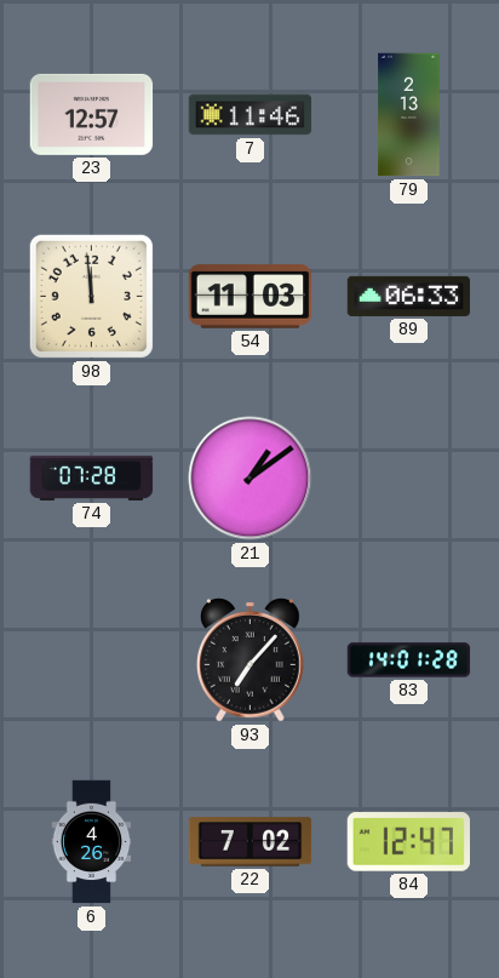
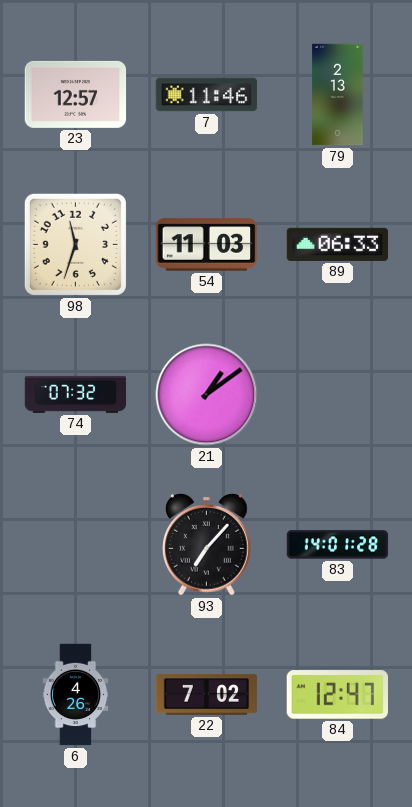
98: 11:59 -> 11:33
74: 07:28 -> 07:32
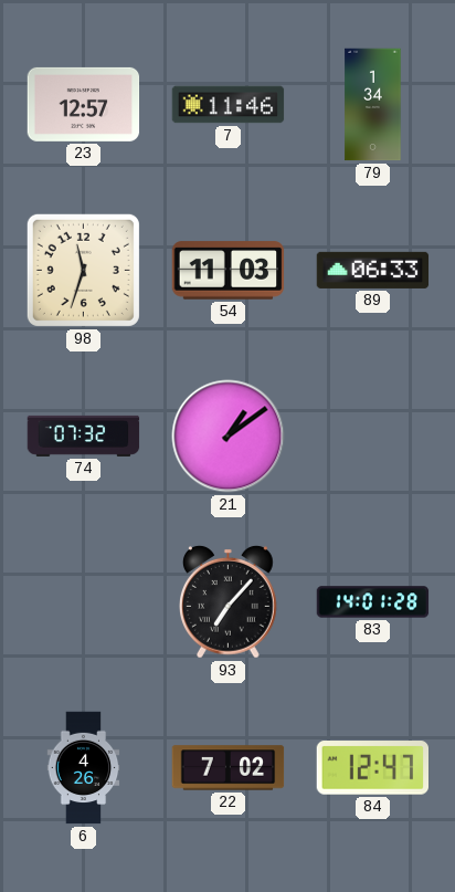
79: 2:13 -> 1:34
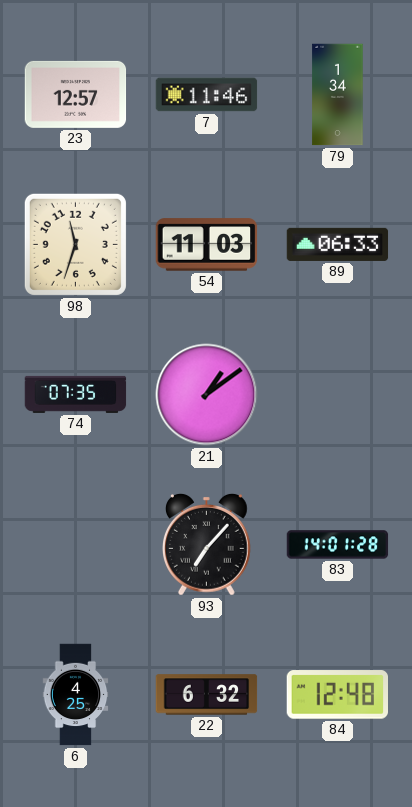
74: 07:32 -> 07:35
6: 4:26 -> 4:25
22: 7:02 -> 6:32
84: 12:47 -> 12:48
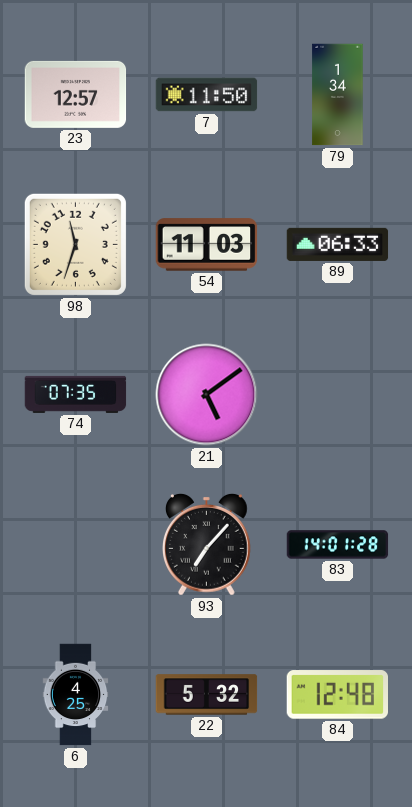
7: 11:46 -> 11:50
21: 1:09 -> 5:09
22: 6:32 -> 5:32
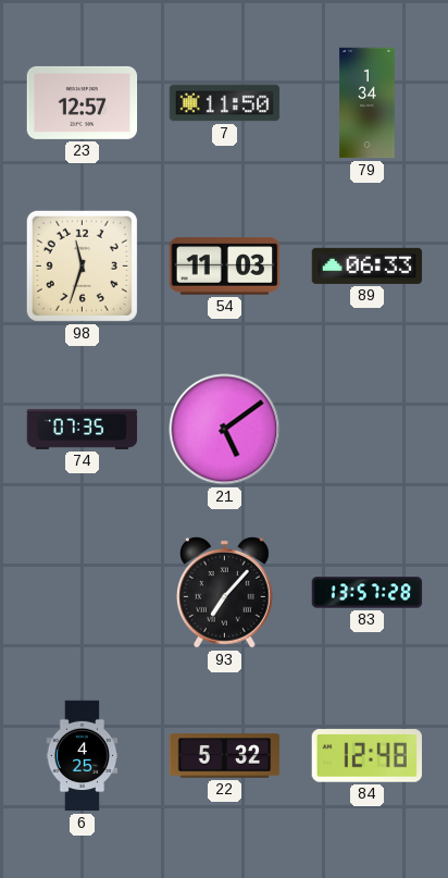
83: 14:01 -> 13:57
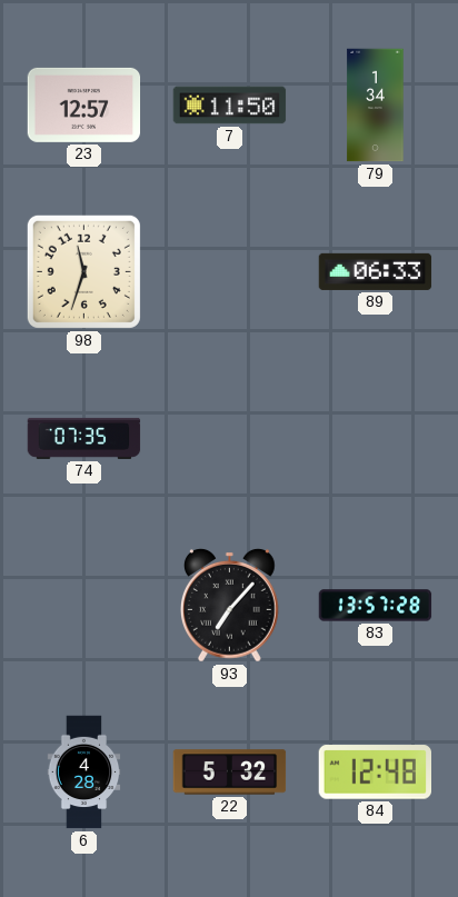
54: 11:03 -> none
21: 5:09 -> none
6: 4:25 -> 4:28
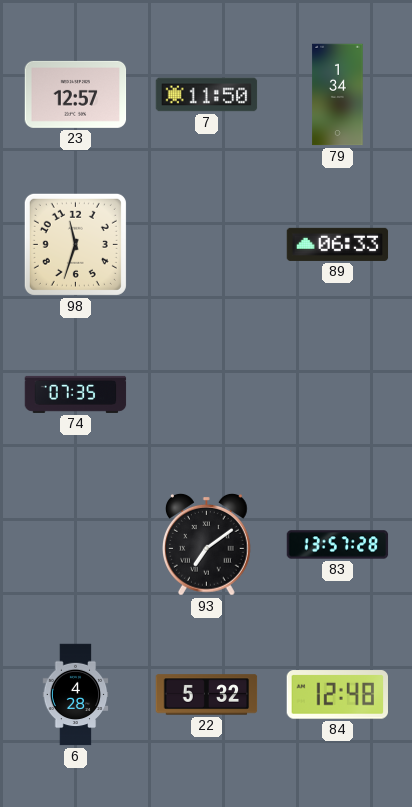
93: 7:07 -> 7:09
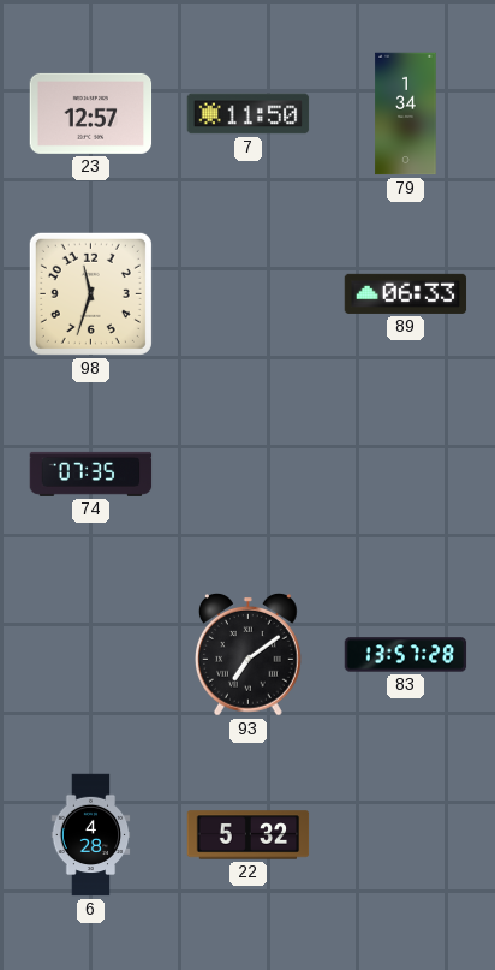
84: 12:48 -> none
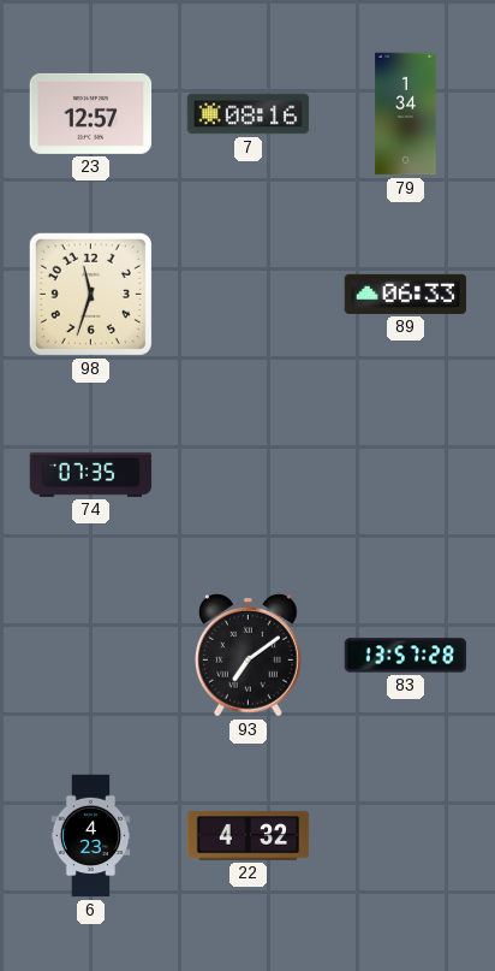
7: 11:50 -> 08:16
6: 4:28 -> 4:23
22: 5:32 -> 4:32
